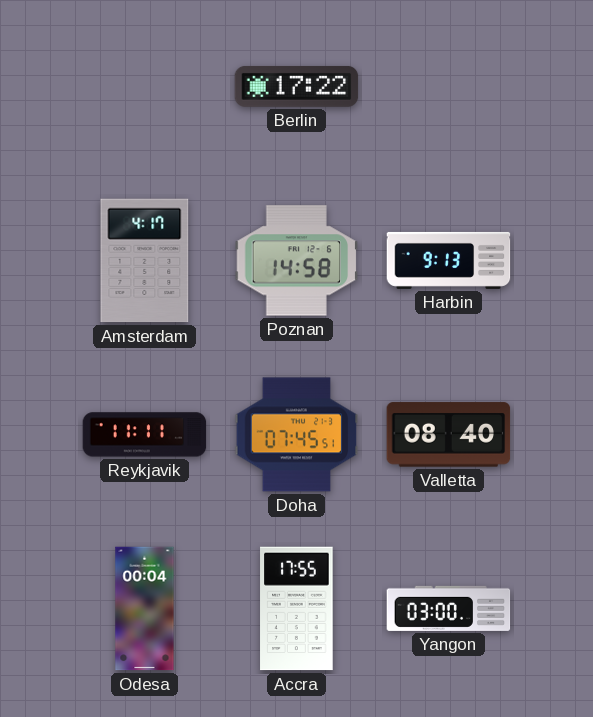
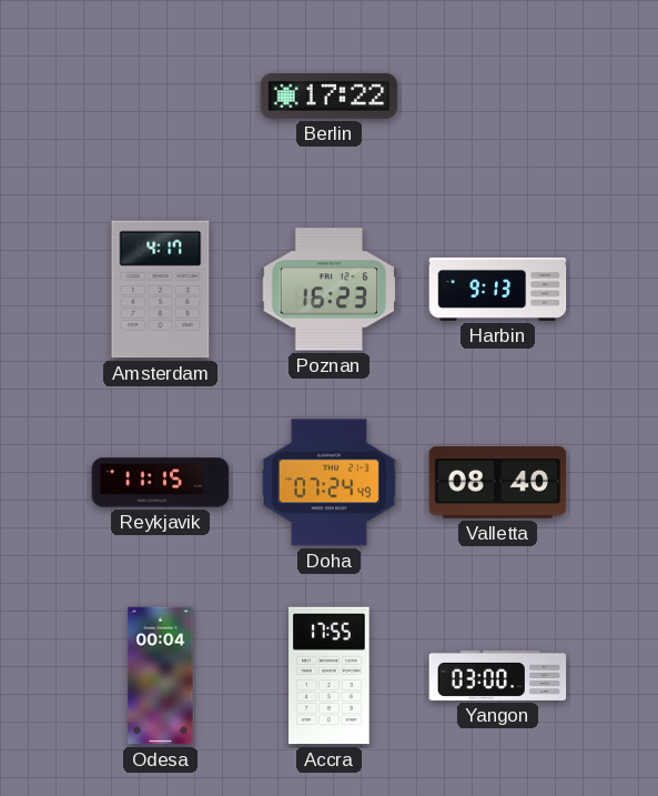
Poznan: 14:58 -> 16:23
Reykjavik: 11:11 -> 11:15
Doha: 07:45 -> 07:24
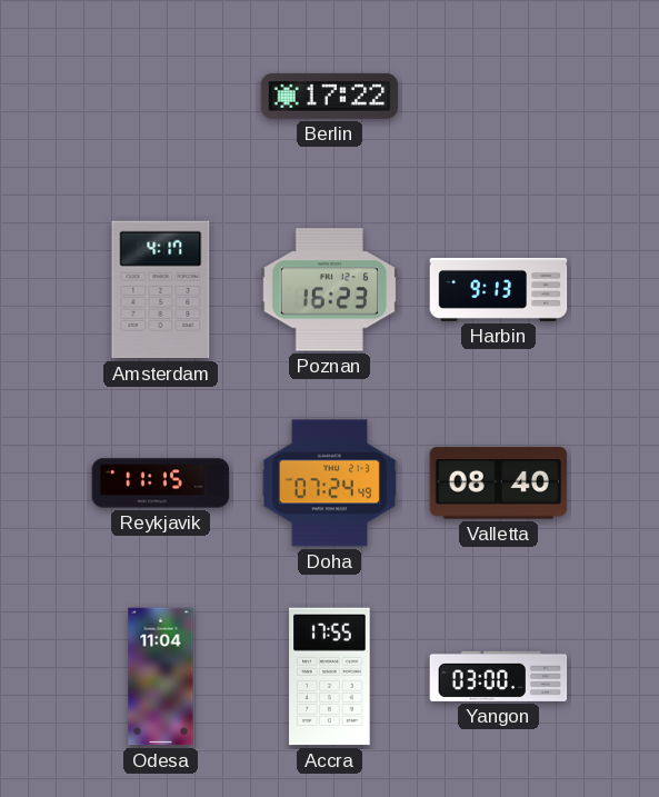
Odesa: 00:04 -> 11:04
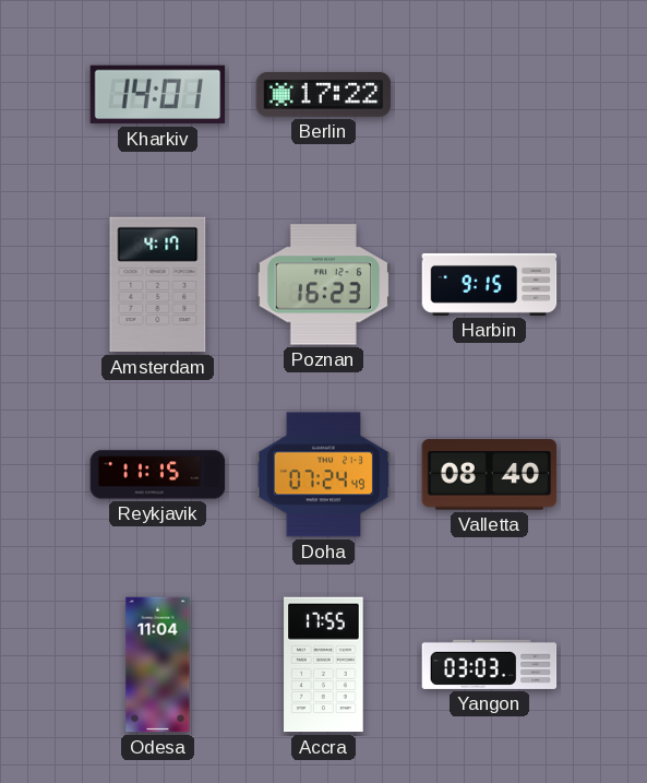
Kharkiv: none -> 14:01
Harbin: 9:13 -> 9:15
Yangon: 03:00 -> 03:03
